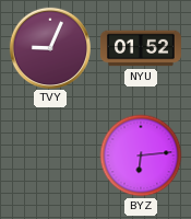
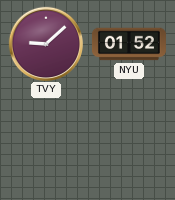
TVY: 9:04 -> 9:08
BYZ: 6:14 -> none
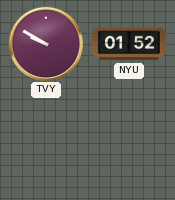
TVY: 9:08 -> 9:50
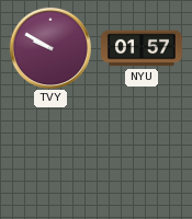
NYU: 01:52 -> 01:57
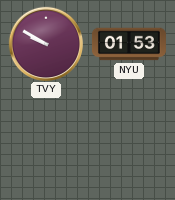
NYU: 01:57 -> 01:53
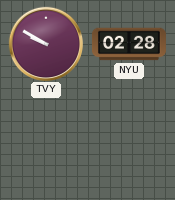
NYU: 01:53 -> 02:28
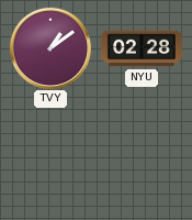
TVY: 9:50 -> 1:09
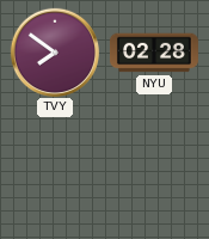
TVY: 1:09 -> 7:51
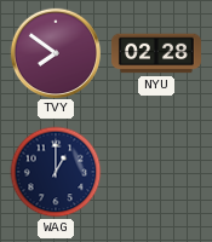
WAG: none -> 1:00
